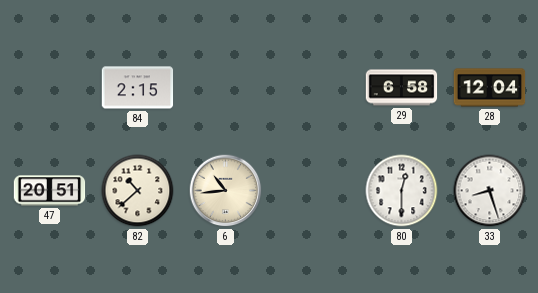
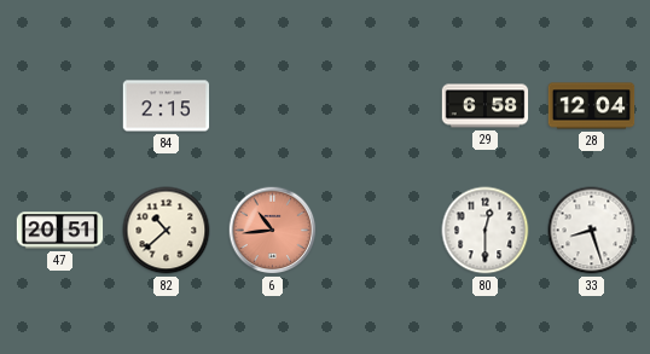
6 dial: cream -> salmon
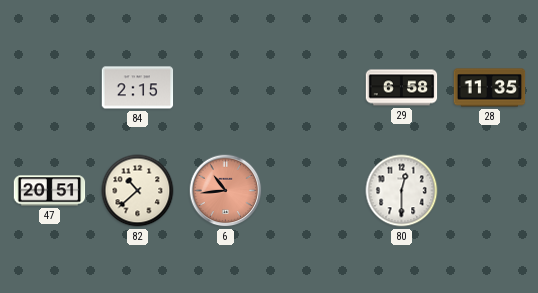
28: 12:04 -> 11:35
33: 8:27 -> none
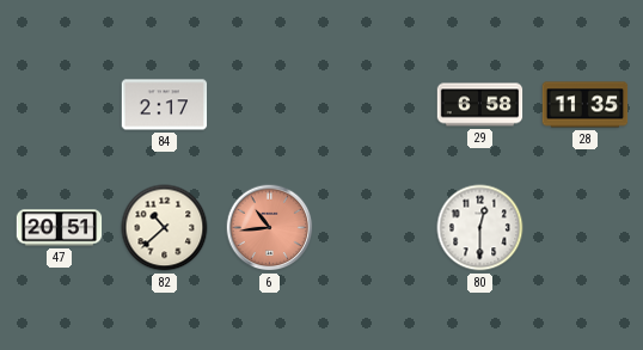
84: 2:15 -> 2:17
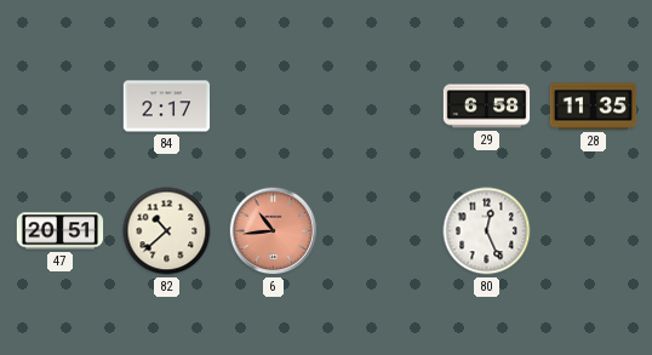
80: 12:30 -> 12:26
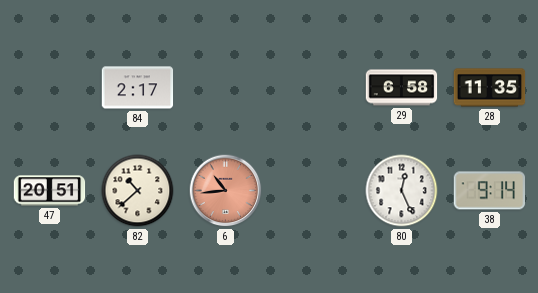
38: none -> 9:14
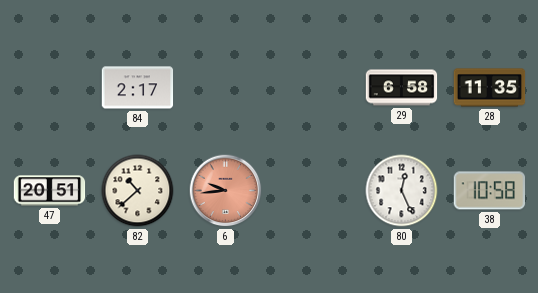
6: 10:44 -> 9:44
38: 9:14 -> 10:58
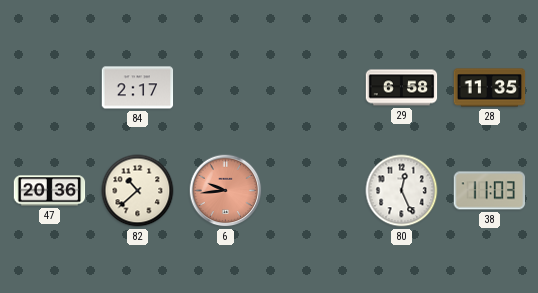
47: 20:51 -> 20:36
38: 10:58 -> 11:03
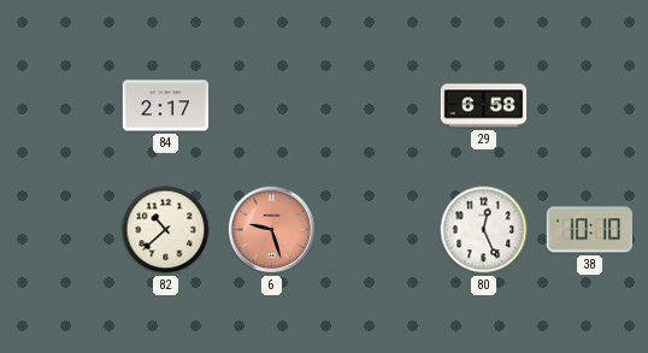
28: 11:35 -> none
47: 20:36 -> none
6: 9:44 -> 9:27
38: 11:03 -> 10:10
